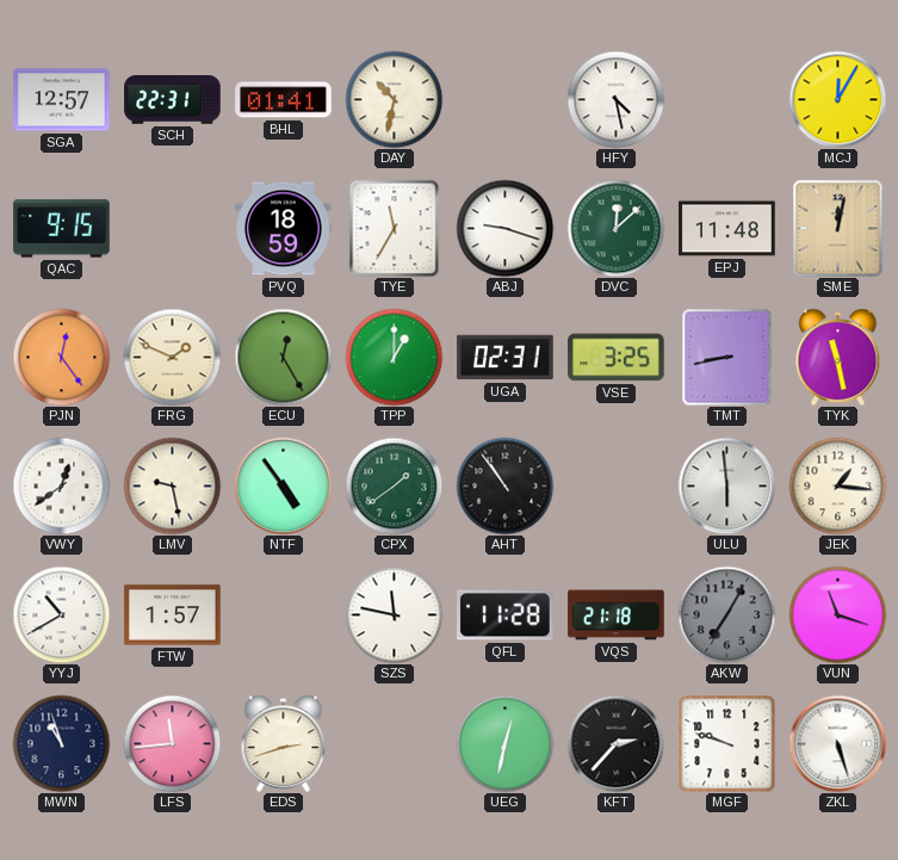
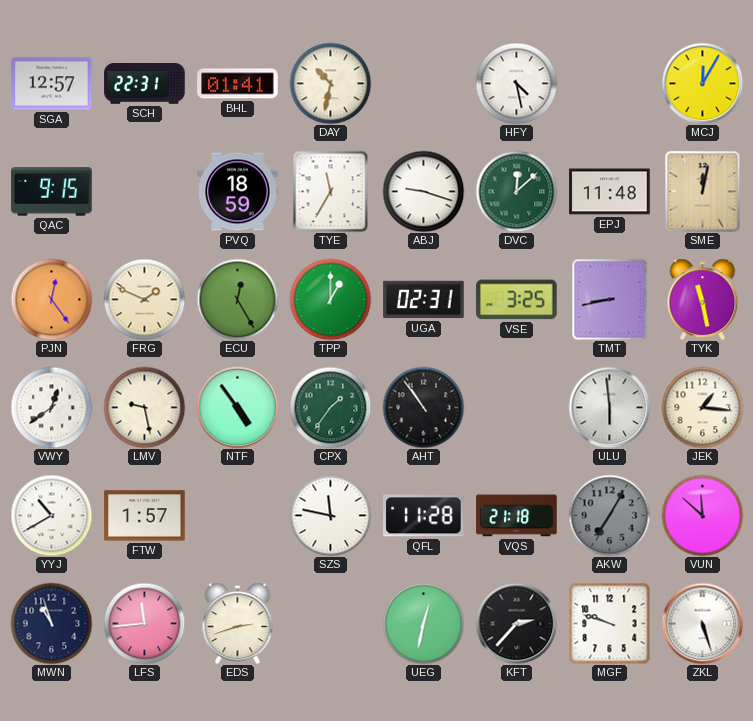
CPX: 1:39 -> 1:36
VUN: 11:18 -> 11:52
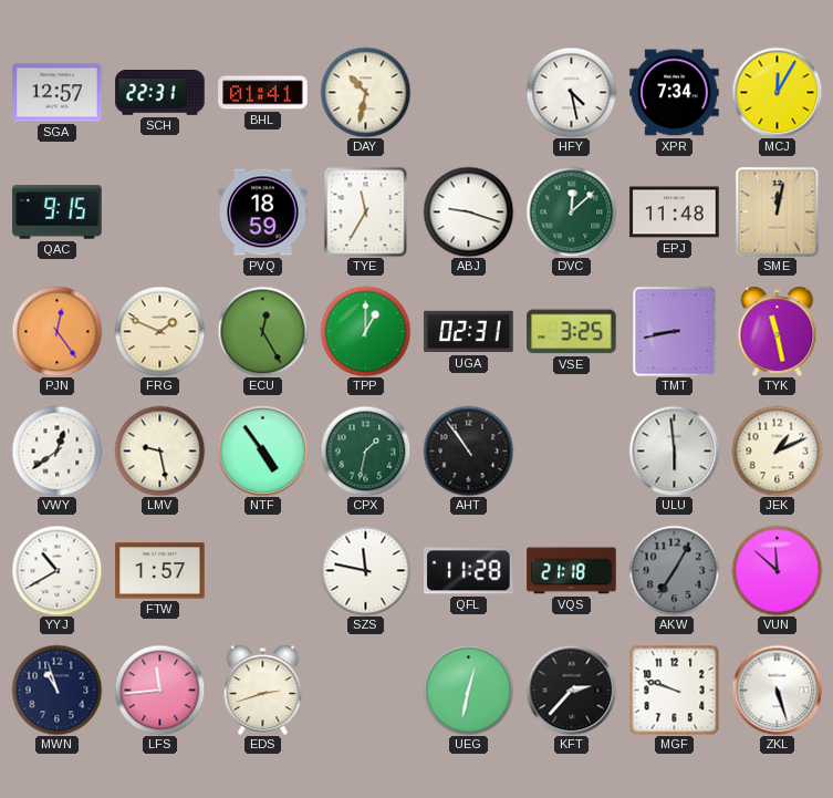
XPR: none -> 7:34
CPX: 1:36 -> 1:32
JEK: 1:16 -> 1:11
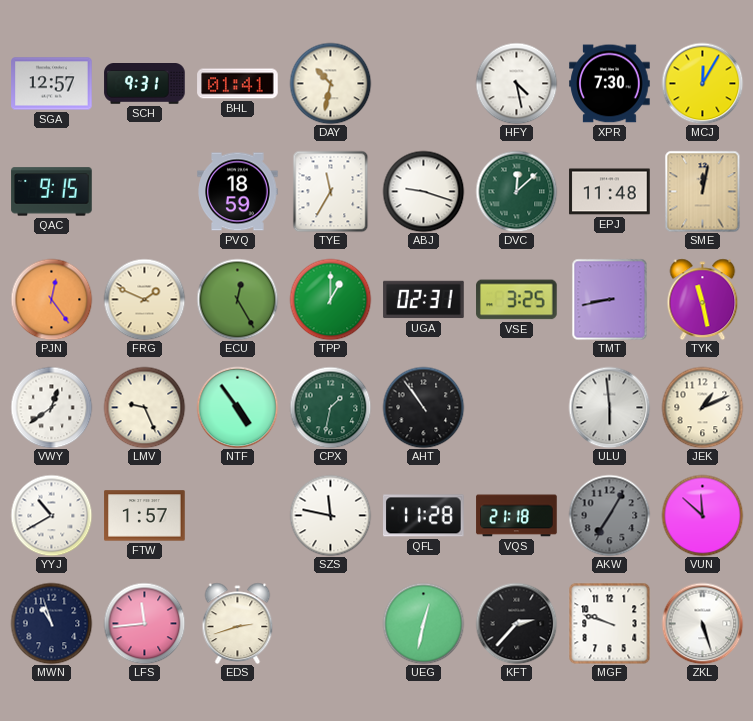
SCH: 22:31 -> 9:31
XPR: 7:34 -> 7:30
LMV: 9:28 -> 9:26
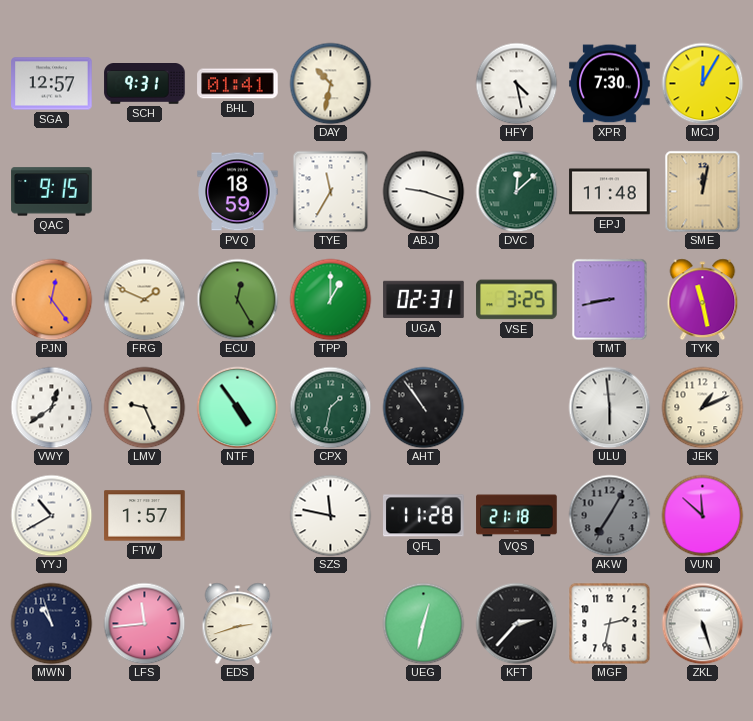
MGF: 9:48 -> 2:32
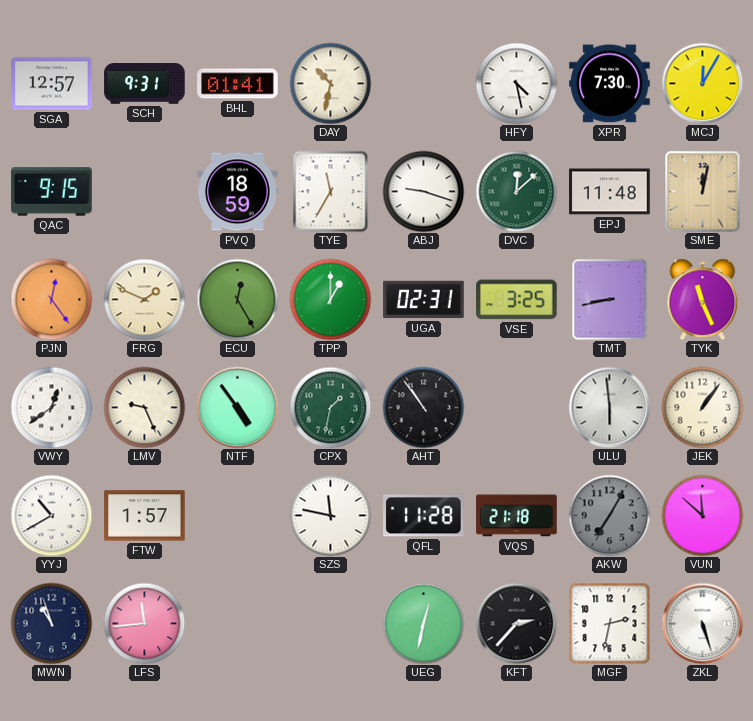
TYK: 11:28 -> 11:26
JEK: 1:11 -> 1:06
EDS: 2:42 -> none
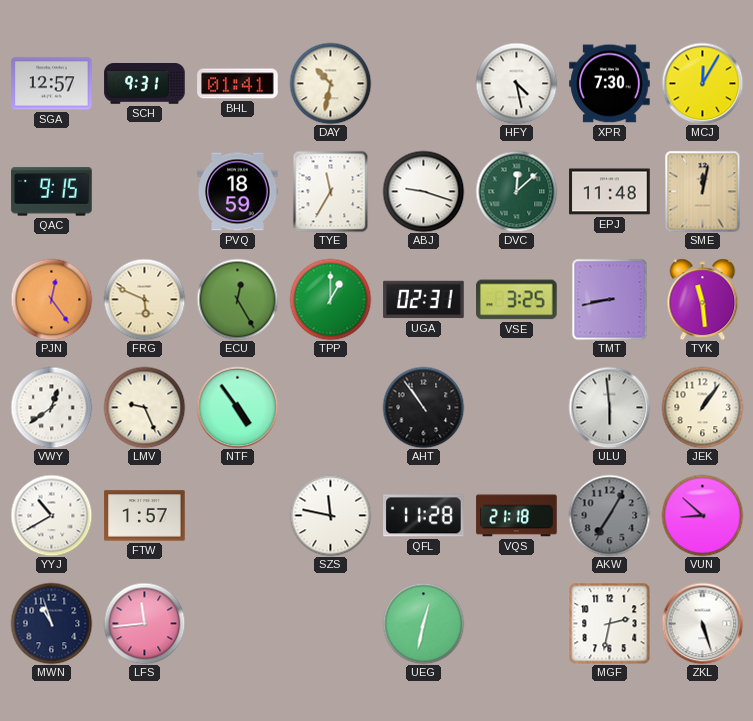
FRG: 1:49 -> 5:49
TYK: 11:26 -> 11:29
CPX: 1:32 -> none
VUN: 11:52 -> 8:52
KFT: 2:37 -> none
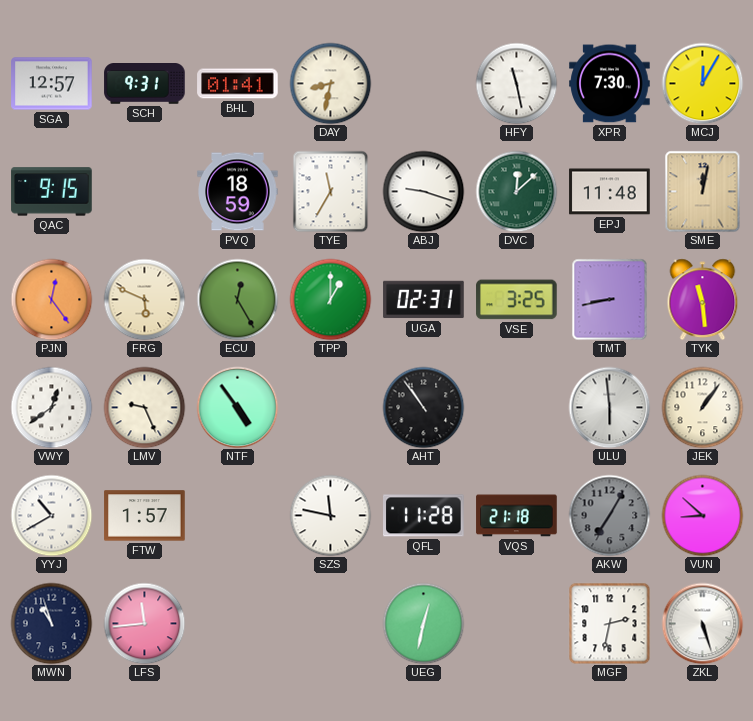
DAY: 10:32 -> 8:32
HFY: 4:28 -> 11:28
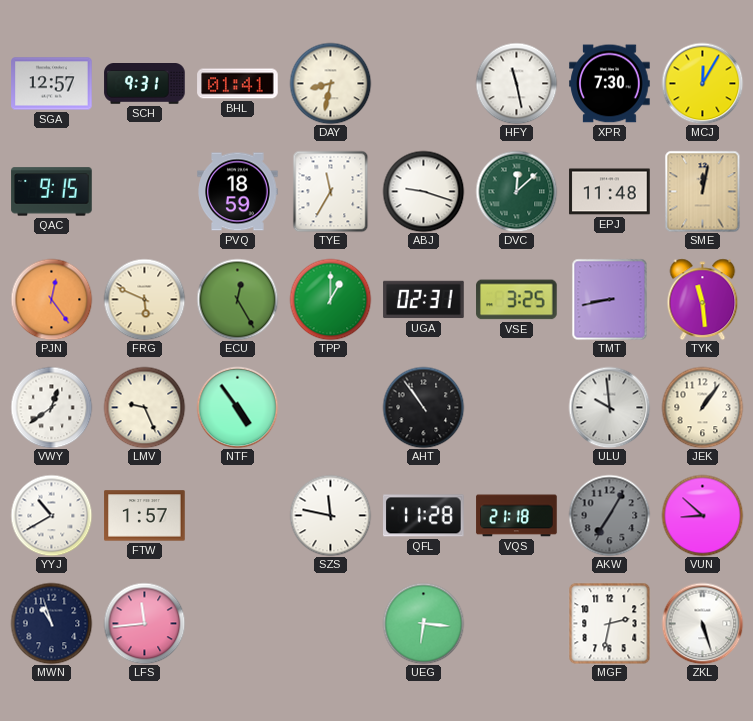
ULU: 5:59 -> 9:59
UEG: 12:32 -> 6:16
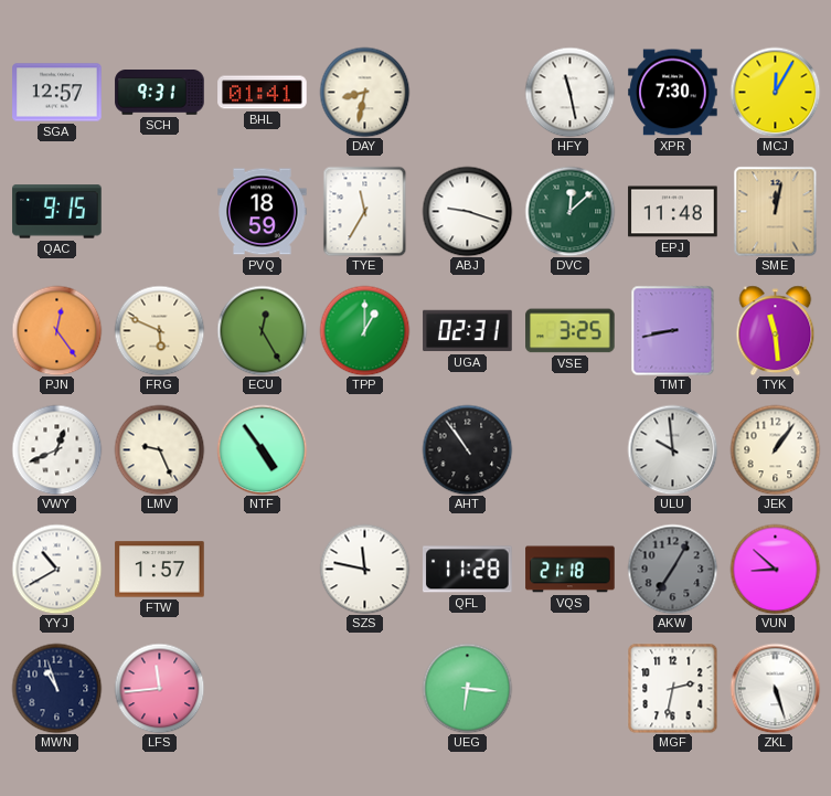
VWY: 12:39 -> 12:41
